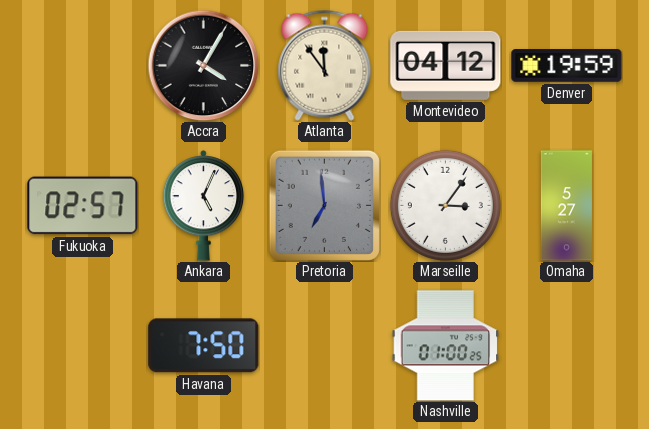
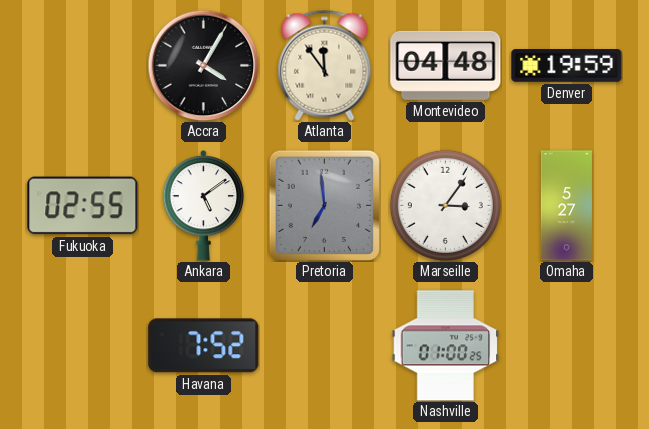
Montevideo: 04:12 -> 04:48
Fukuoka: 02:57 -> 02:55
Ankara: 5:04 -> 5:09
Havana: 7:50 -> 7:52
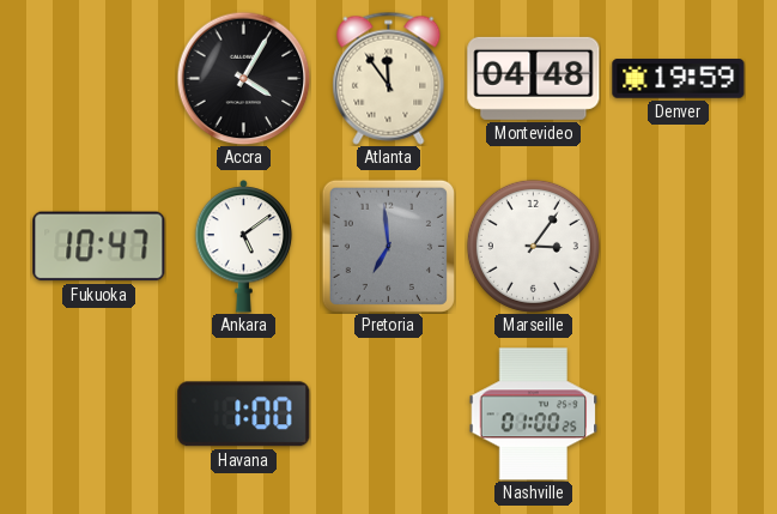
Fukuoka: 02:55 -> 10:47
Omaha: 5:27 -> none
Havana: 7:52 -> 1:00
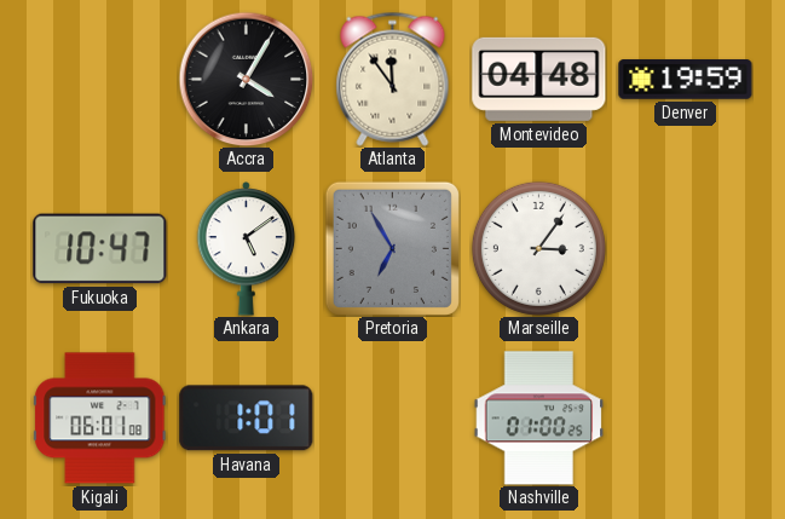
Pretoria: 6:59 -> 6:55
Kigali: none -> 06:01
Havana: 1:00 -> 1:01
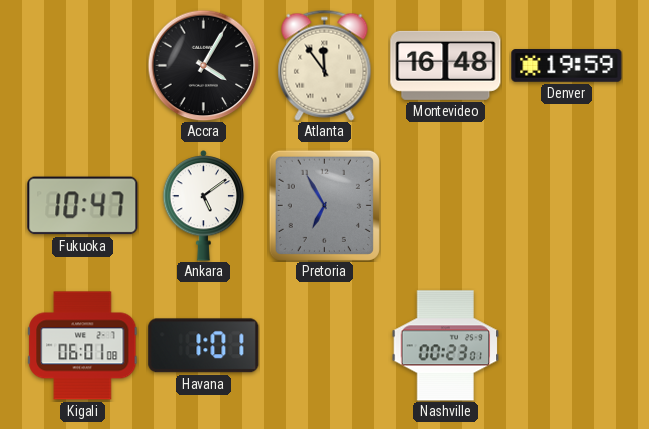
Montevideo: 04:48 -> 16:48
Marseille: 3:06 -> none
Nashville: 01:00 -> 00:23
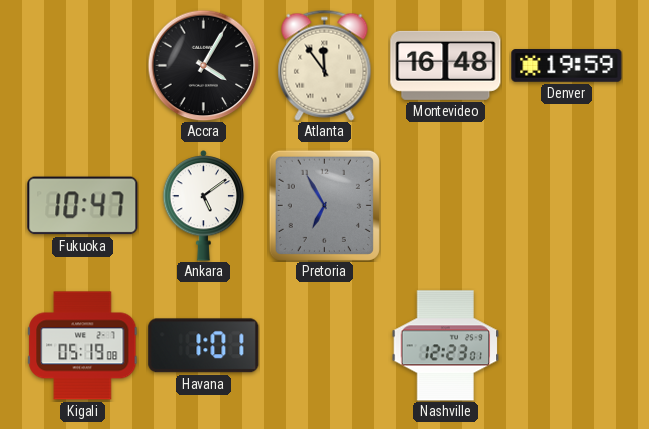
Kigali: 06:01 -> 05:19
Nashville: 00:23 -> 12:23
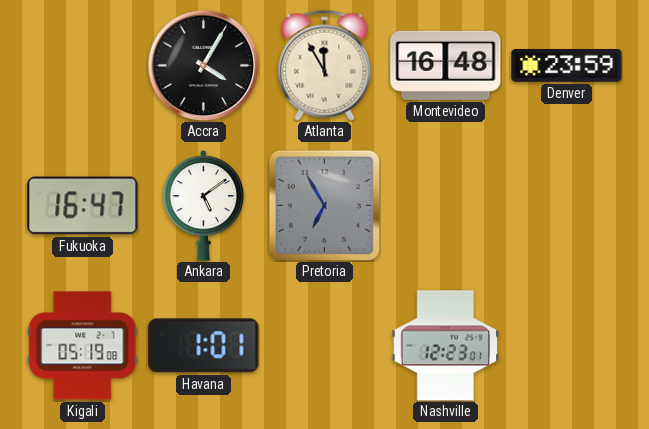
Atlanta: 11:54 -> 11:55
Denver: 19:59 -> 23:59
Fukuoka: 10:47 -> 16:47
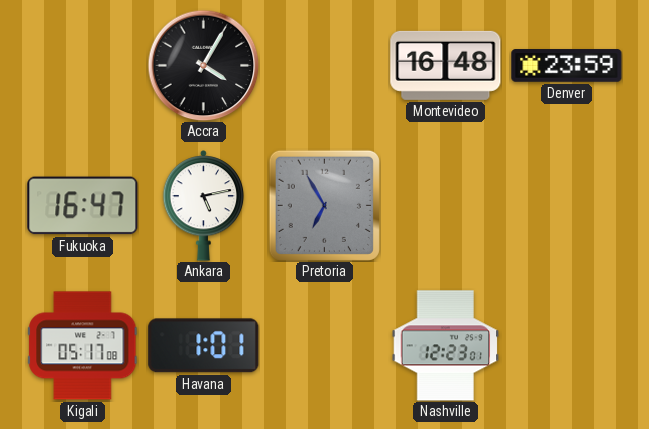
Atlanta: 11:55 -> none
Ankara: 5:09 -> 5:13
Kigali: 05:19 -> 05:17
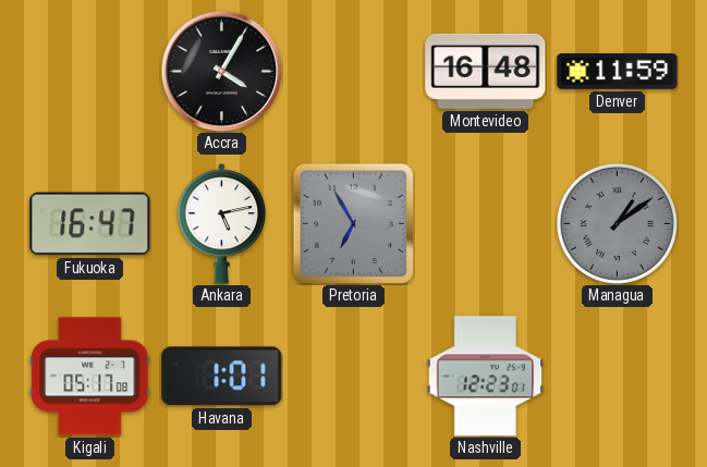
Denver: 23:59 -> 11:59
Managua: none -> 1:09
